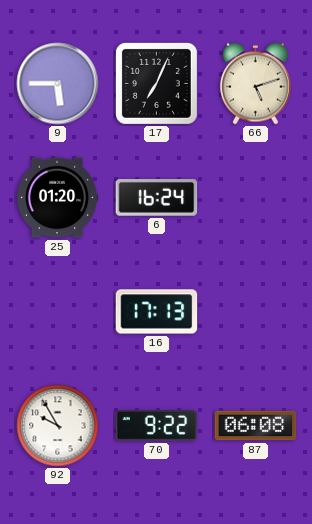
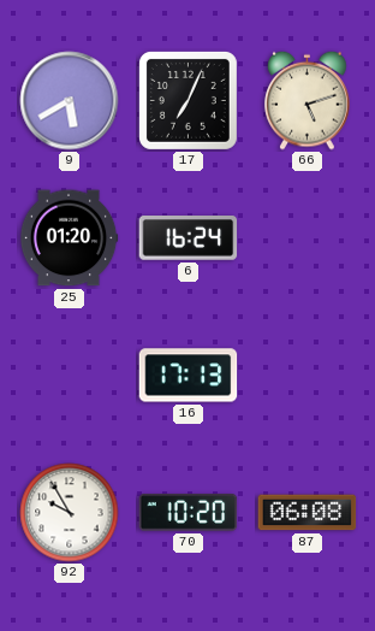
9: 5:45 -> 5:40
70: 9:22 -> 10:20
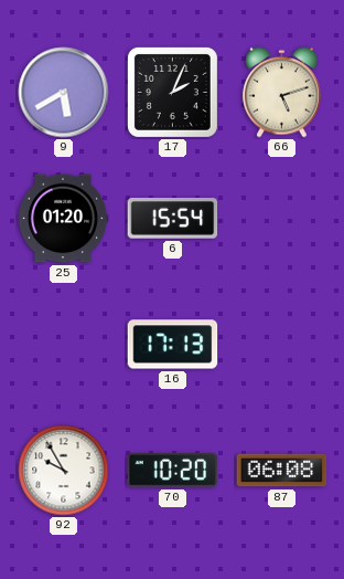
17: 7:04 -> 2:04
6: 16:24 -> 15:54
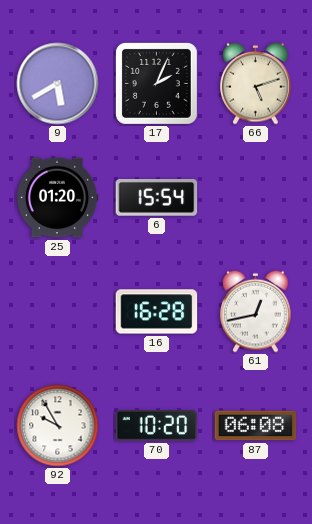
16: 17:13 -> 16:28
61: none -> 12:43
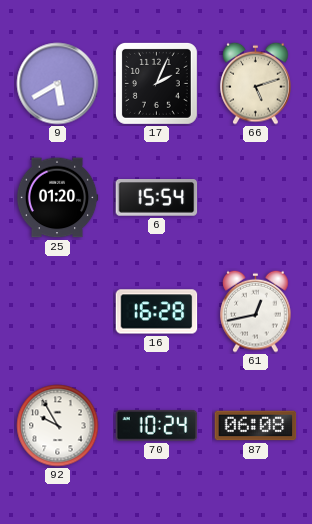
70: 10:20 -> 10:24
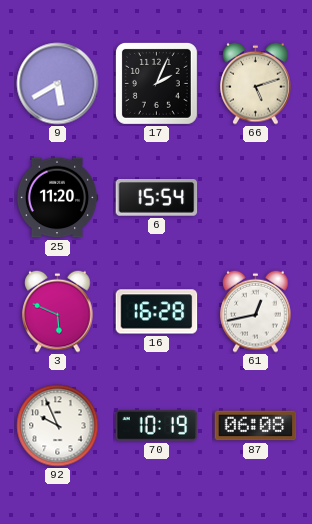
25: 01:20 -> 11:20
3: none -> 5:49
92: 9:55 -> 9:56
70: 10:24 -> 10:19
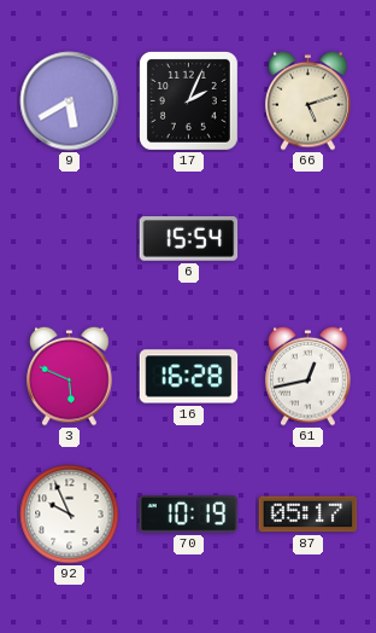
25: 11:20 -> none
87: 06:08 -> 05:17
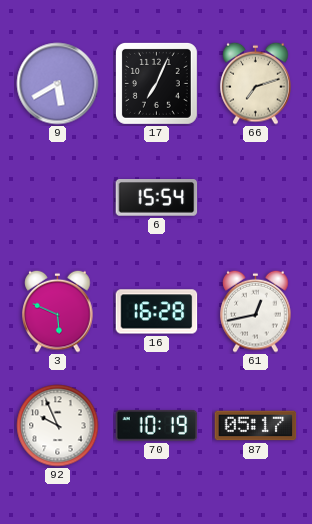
17: 2:04 -> 7:04
66: 5:12 -> 7:12
